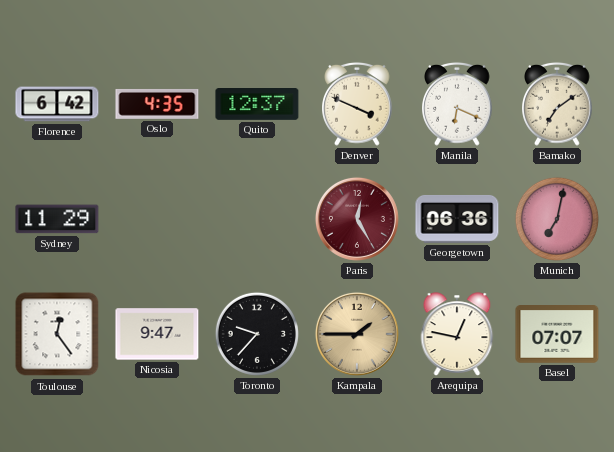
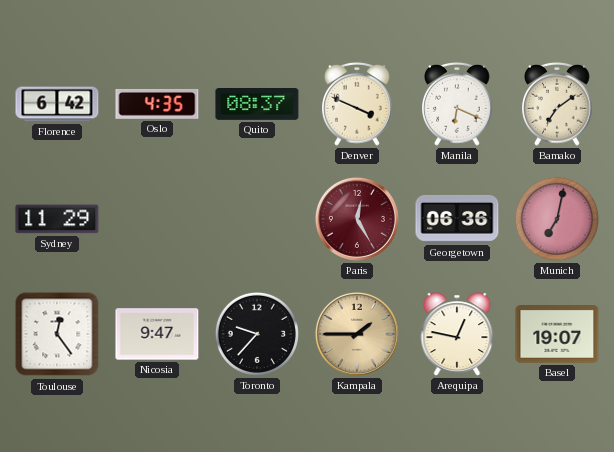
Quito: 12:37 -> 08:37
Basel: 07:07 -> 19:07
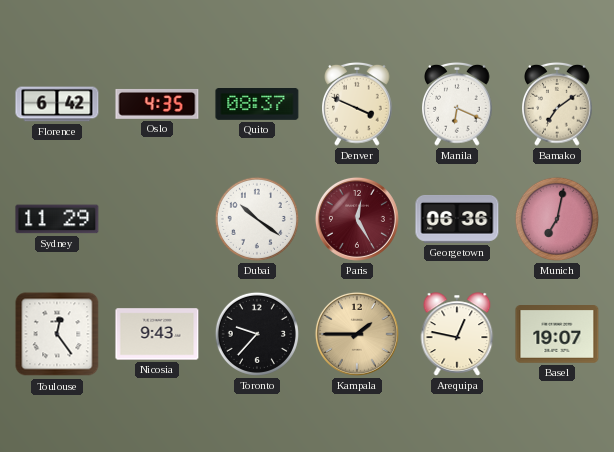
Dubai: none -> 10:21
Nicosia: 9:47 -> 9:43
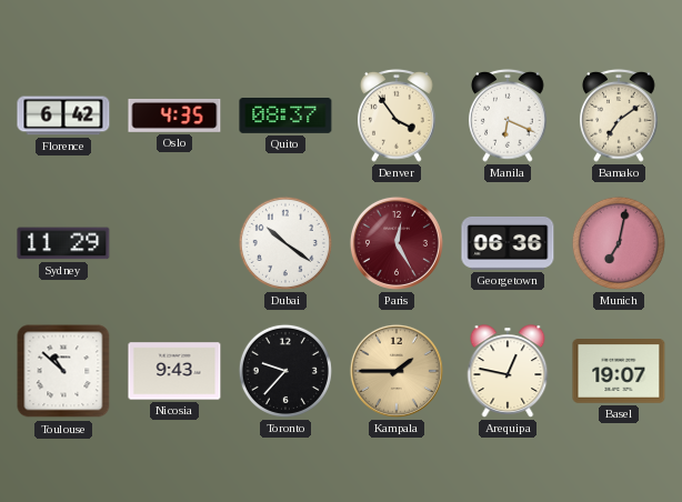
Denver: 3:49 -> 3:54
Toulouse: 12:24 -> 10:52
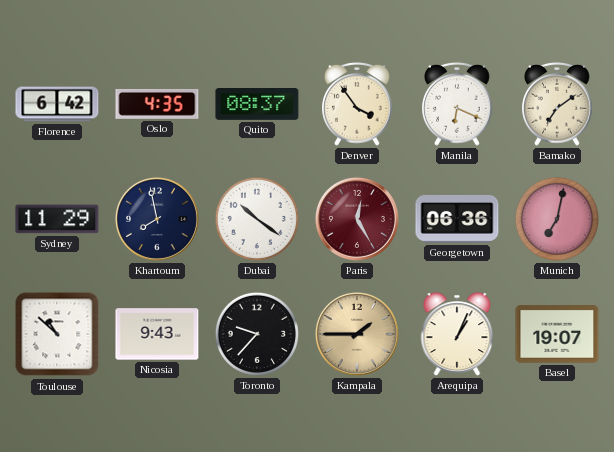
Khartoum: none -> 7:58
Arequipa: 12:47 -> 1:04
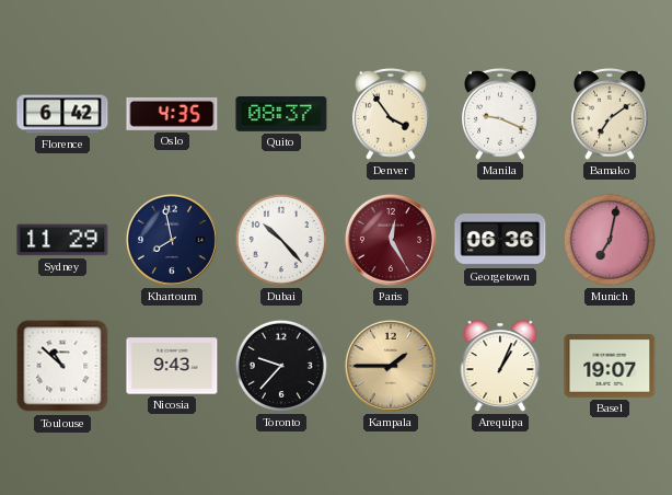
Manila: 6:19 -> 9:19
Dubai: 10:21 -> 10:23
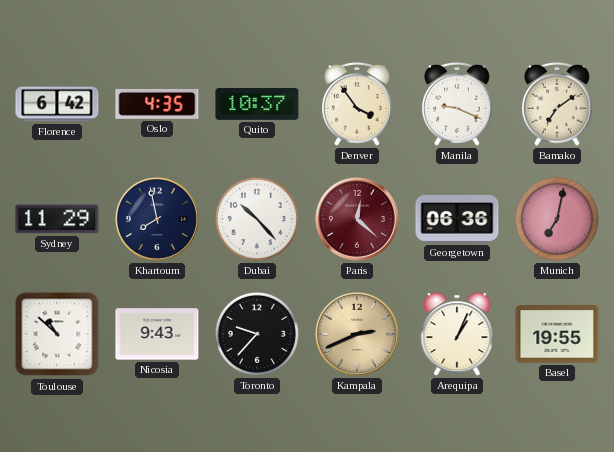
Quito: 08:37 -> 10:37
Paris: 12:25 -> 12:22
Kampala: 1:45 -> 2:41
Basel: 19:07 -> 19:55
